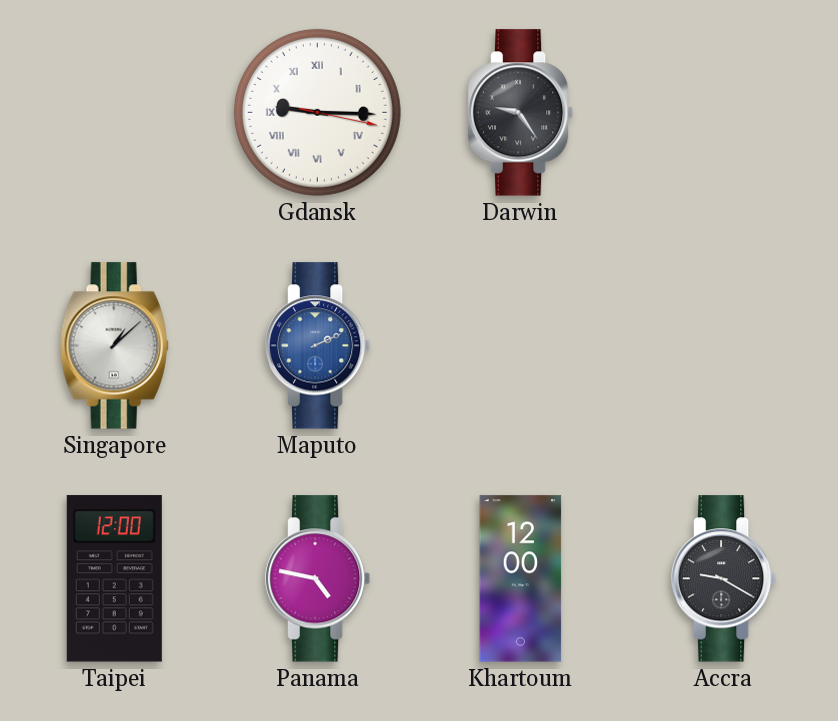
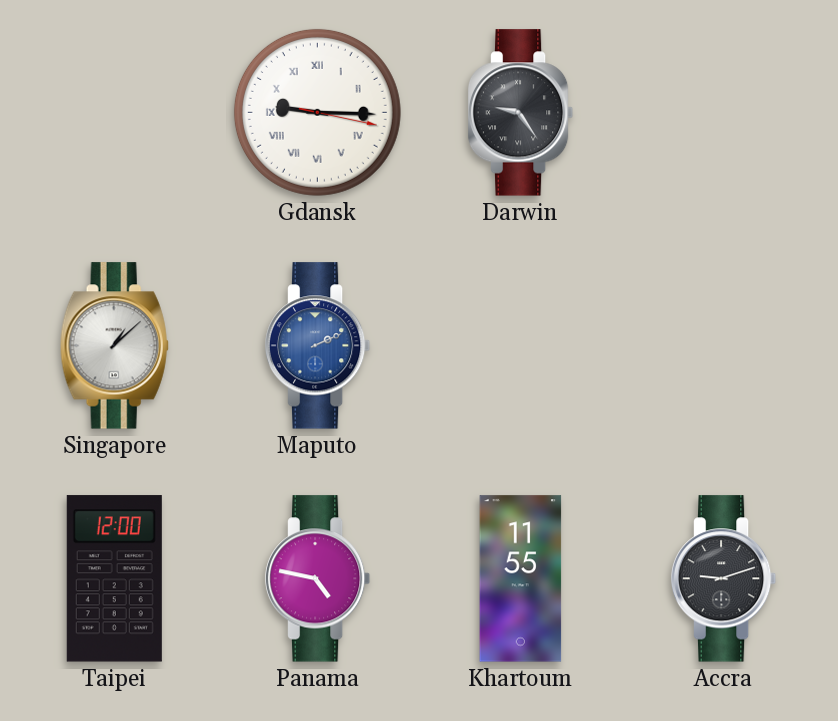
Khartoum: 12:00 -> 11:55
Accra: 9:20 -> 9:12
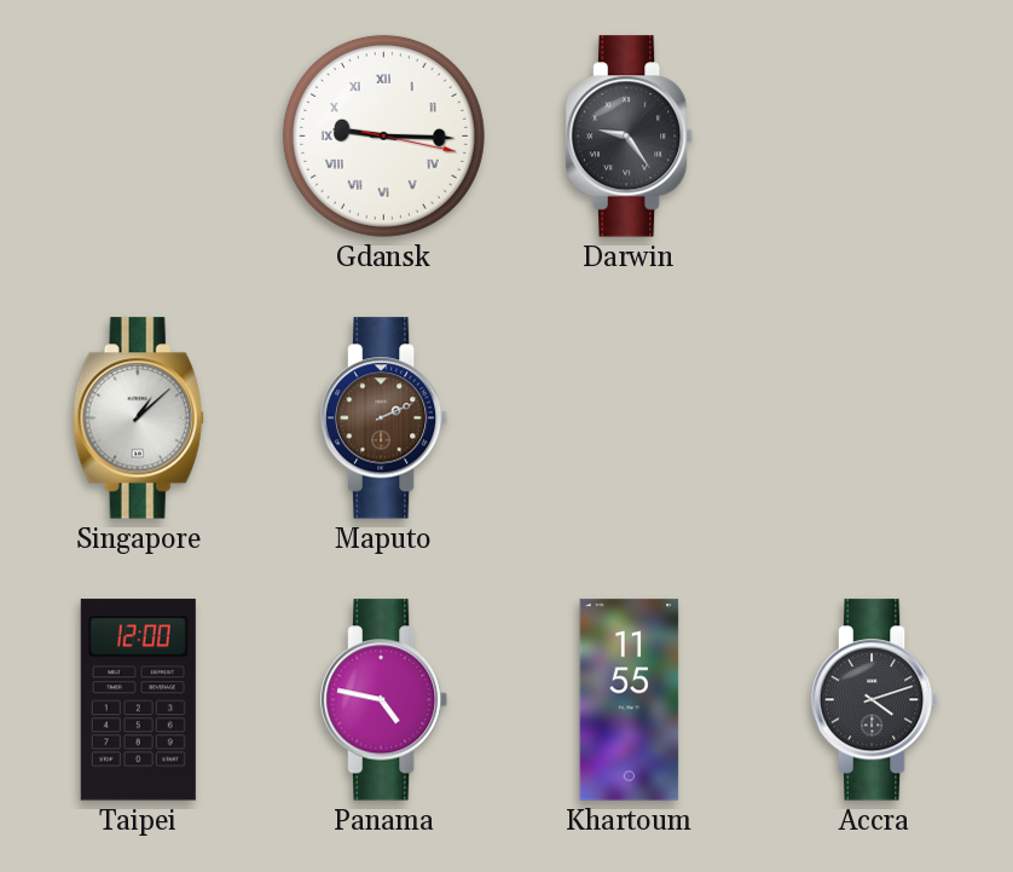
Maputo dial: blue -> brown
Accra: 9:12 -> 4:12
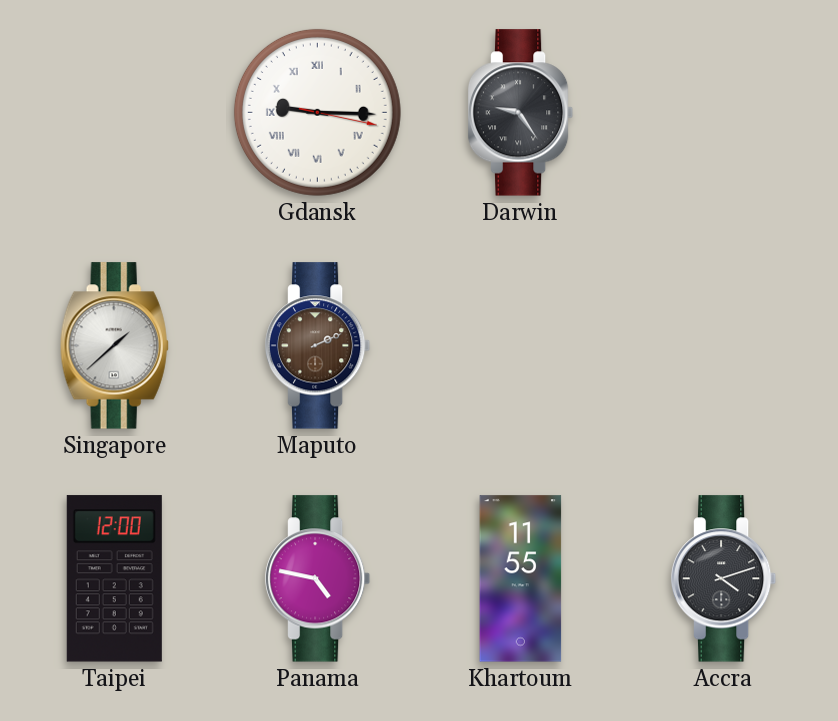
Singapore: 1:08 -> 1:38
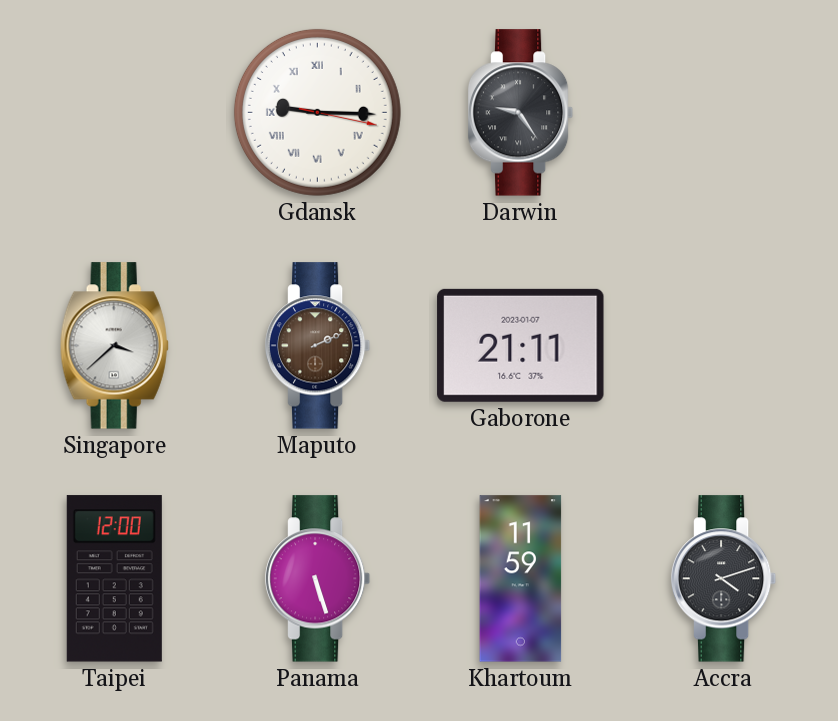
Singapore: 1:38 -> 3:38
Gaborone: none -> 21:11
Panama: 4:47 -> 5:27
Khartoum: 11:55 -> 11:59
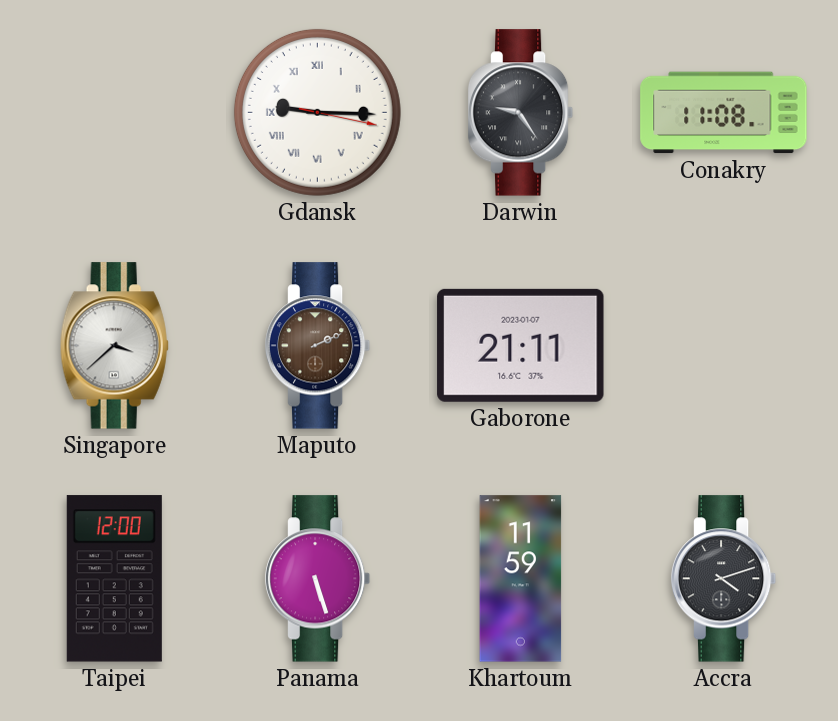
Conakry: none -> 11:08
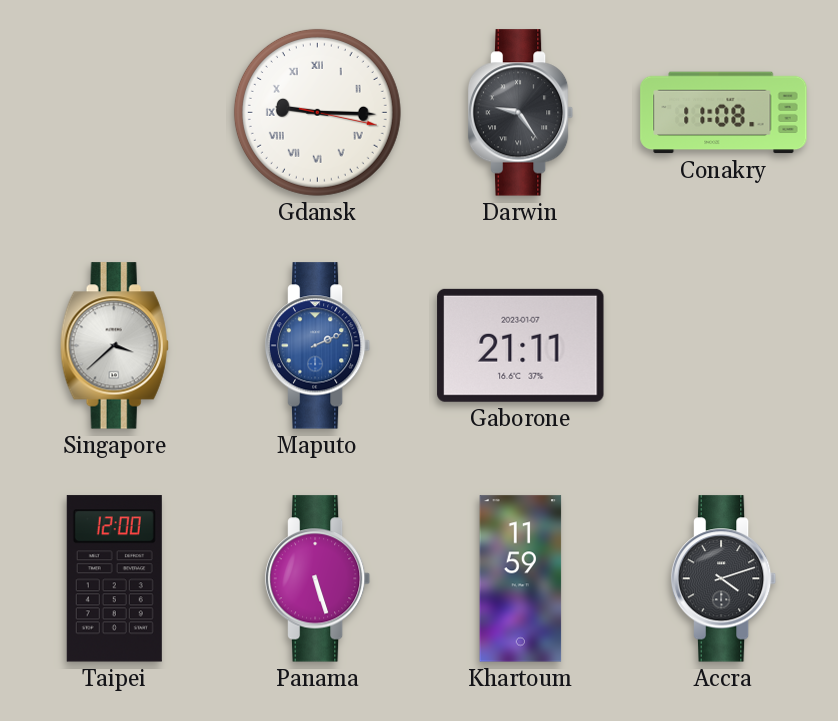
Maputo dial: brown -> blue
